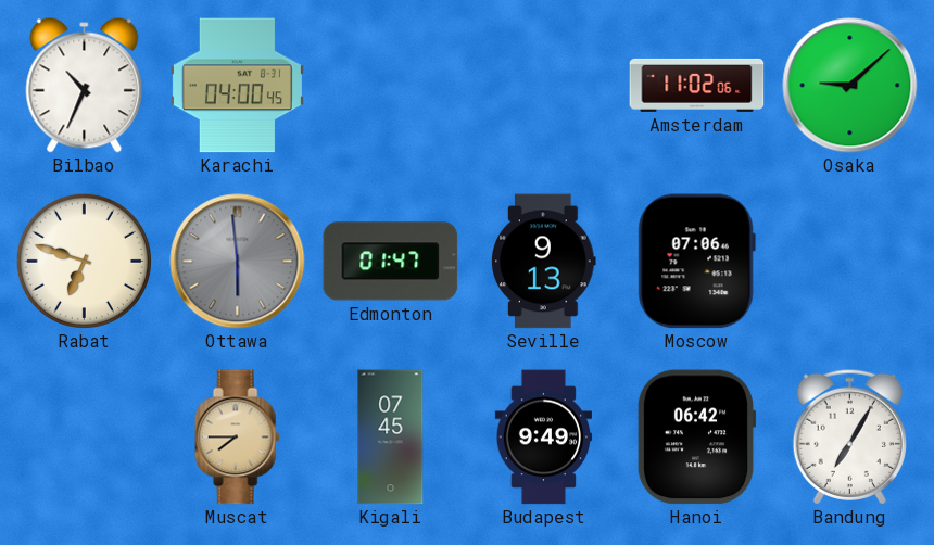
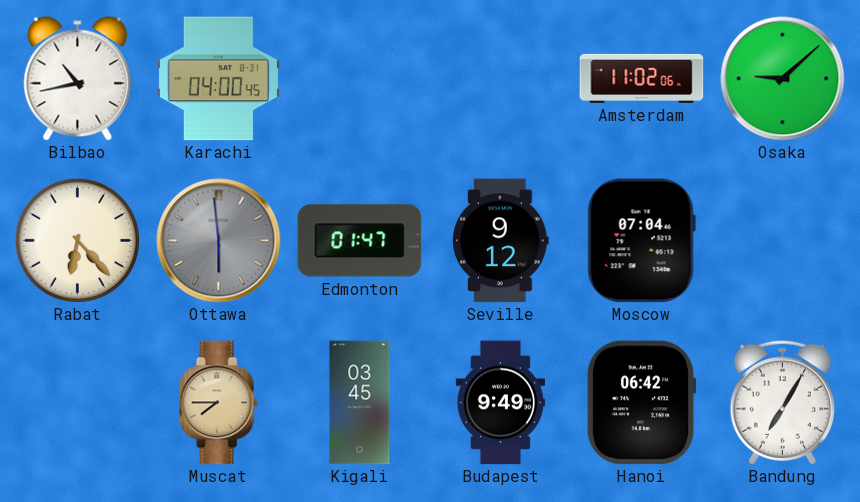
Bilbao: 10:34 -> 10:43
Rabat: 6:48 -> 6:23
Seville: 9:13 -> 9:12
Moscow: 07:06 -> 07:04
Kigali: 07:45 -> 03:45
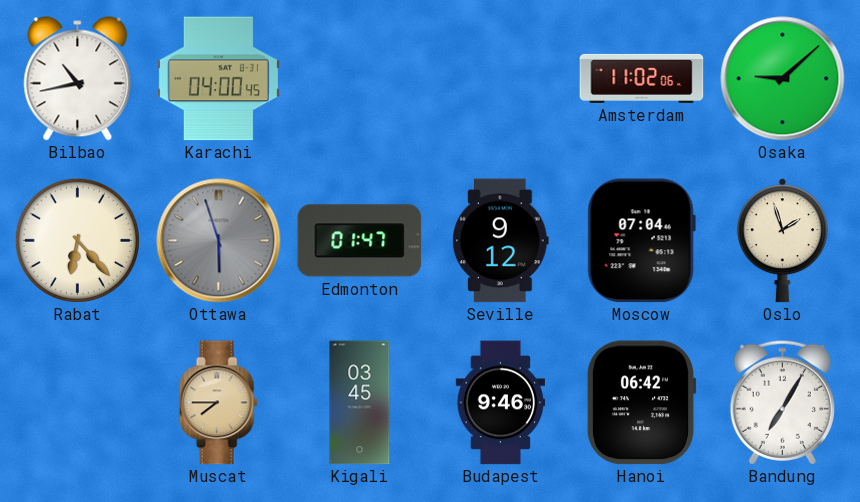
Ottawa: 5:59 -> 5:57
Oslo: none -> 1:57
Budapest: 9:49 -> 9:46
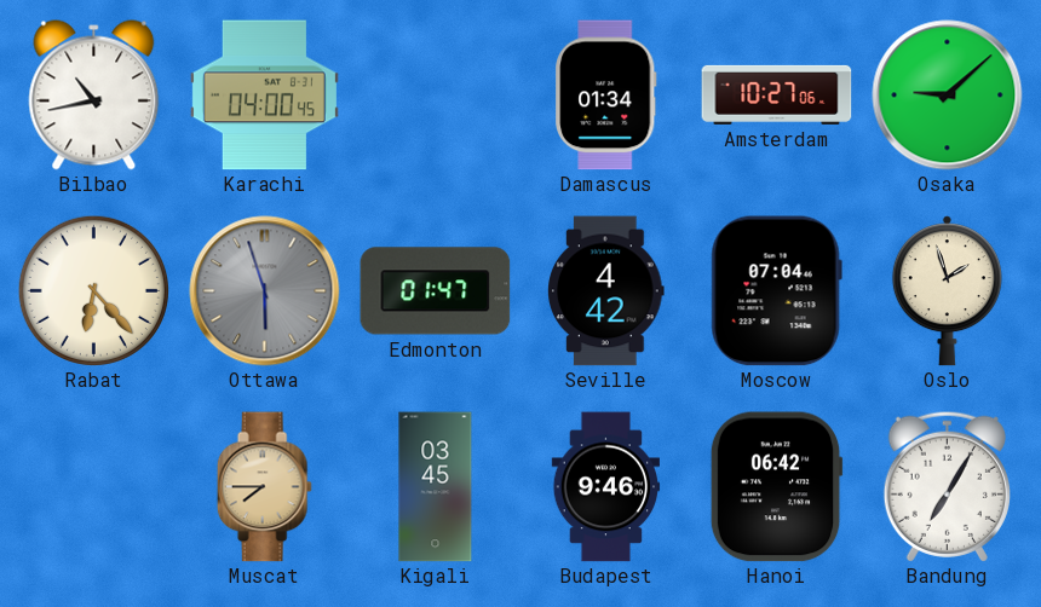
Damascus: none -> 01:34
Amsterdam: 11:02 -> 10:27
Seville: 9:12 -> 4:42
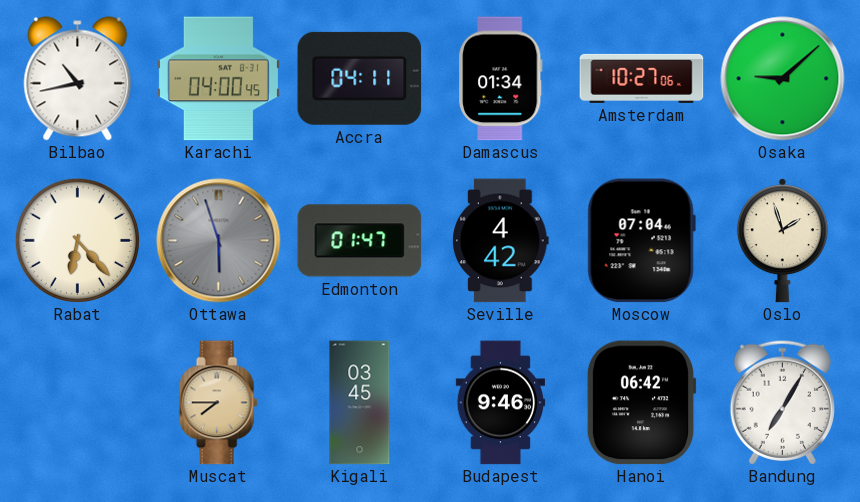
Accra: none -> 04:11
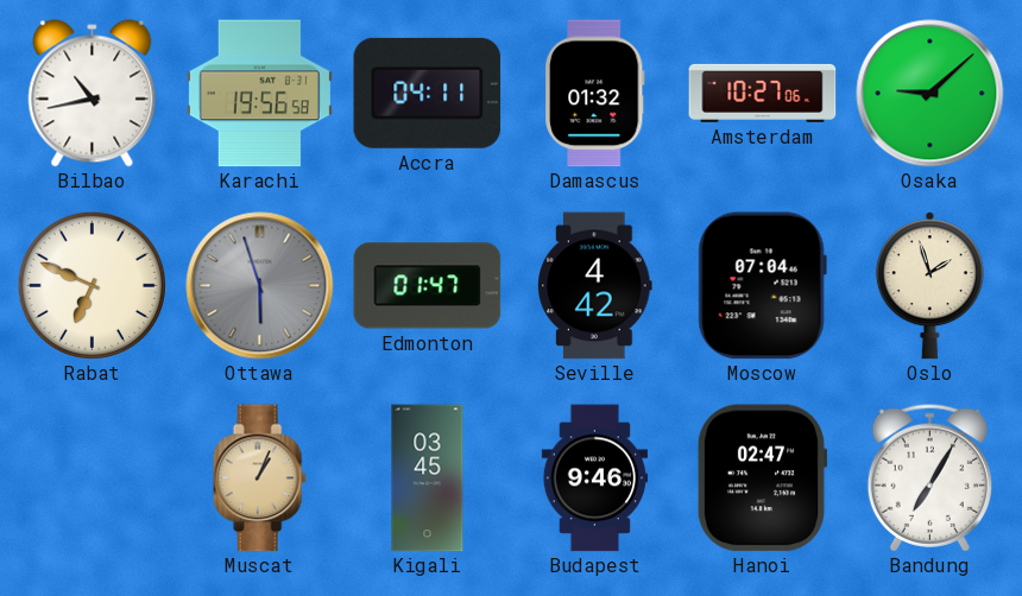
Karachi: 04:00 -> 19:56
Damascus: 01:34 -> 01:32
Rabat: 6:23 -> 6:49
Muscat: 7:45 -> 1:04
Hanoi: 06:42 -> 02:47
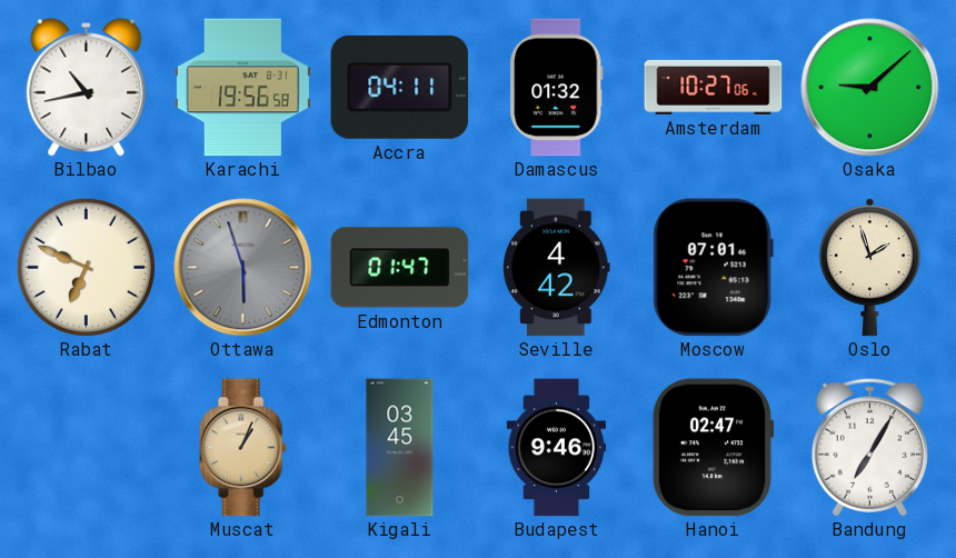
Moscow: 07:04 -> 07:01
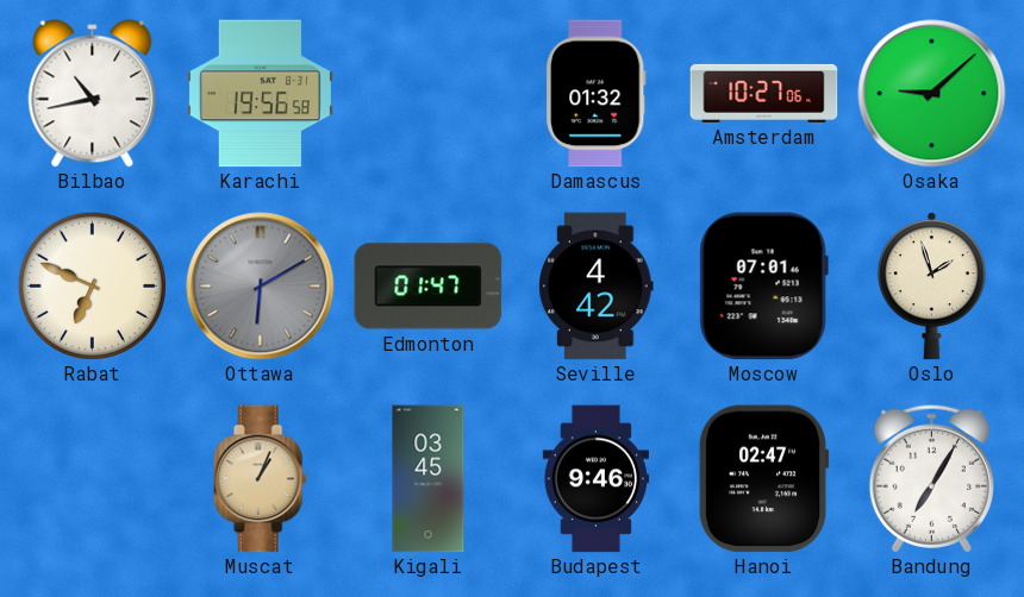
Accra: 04:11 -> none
Ottawa: 5:57 -> 6:10
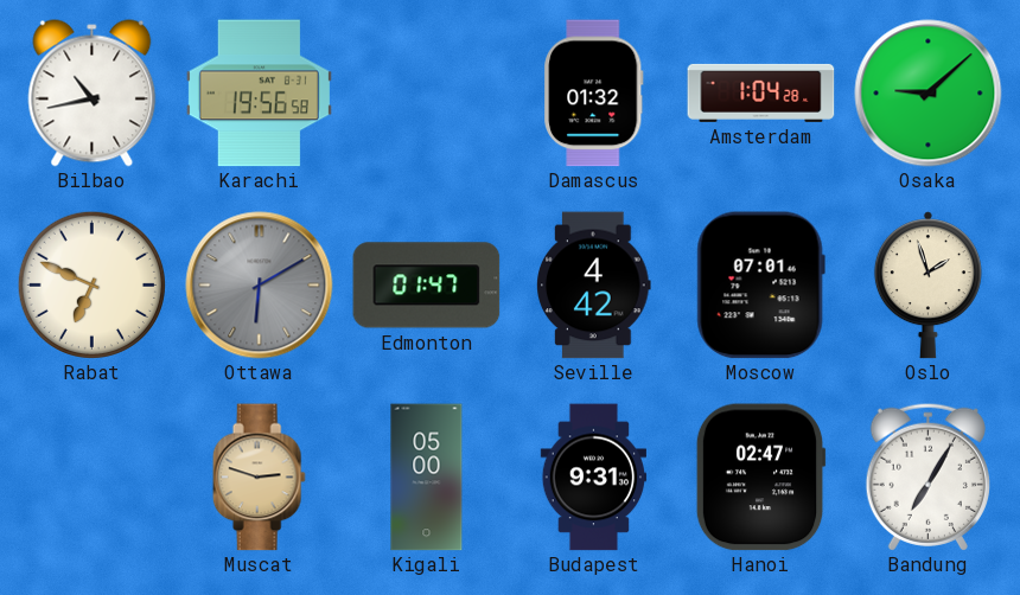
Amsterdam: 10:27 -> 1:04
Muscat: 1:04 -> 2:48
Kigali: 03:45 -> 05:00
Budapest: 9:46 -> 9:31
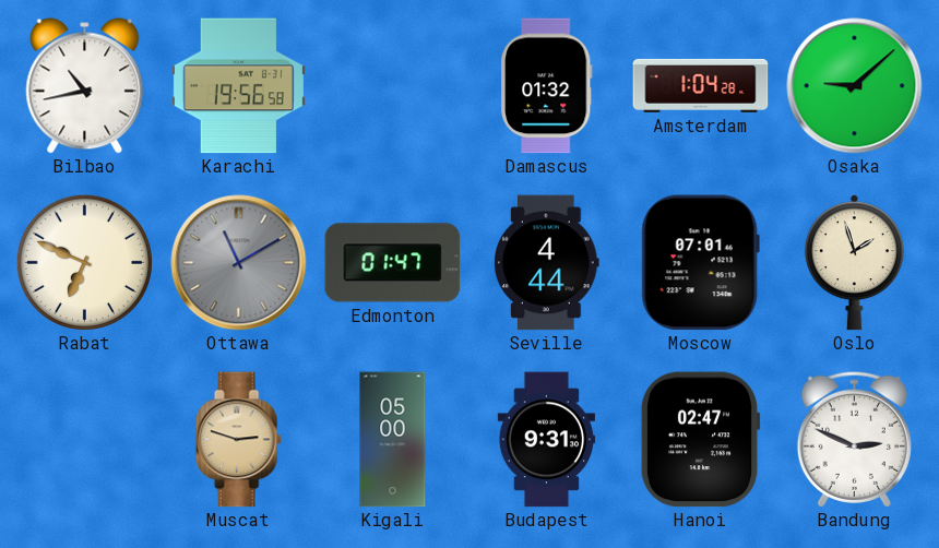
Ottawa: 6:10 -> 11:10
Seville: 4:42 -> 4:44
Bandung: 7:05 -> 2:49
